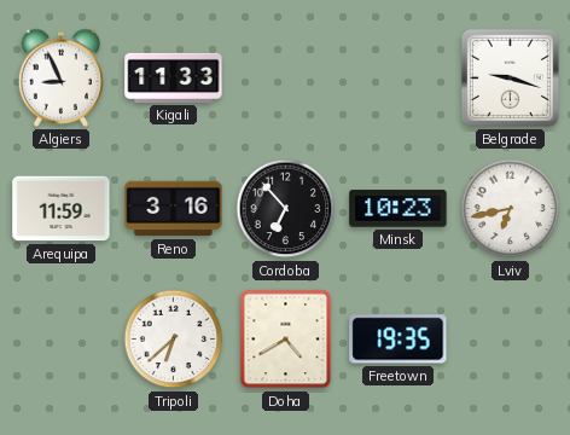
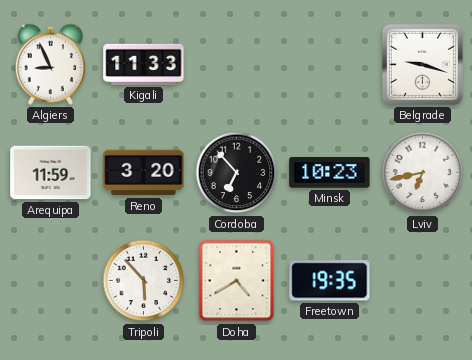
Reno: 3:16 -> 3:20
Tripoli: 6:38 -> 5:53
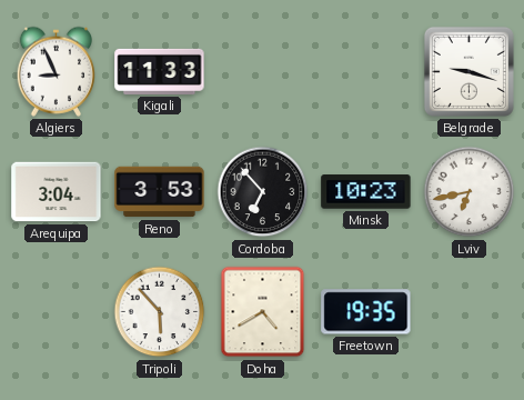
Arequipa: 11:59 -> 3:04
Reno: 3:20 -> 3:53
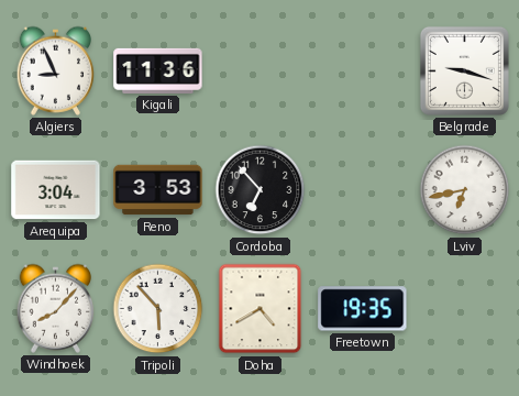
Kigali: 11:33 -> 11:36
Minsk: 10:23 -> none
Windhoek: none -> 8:07
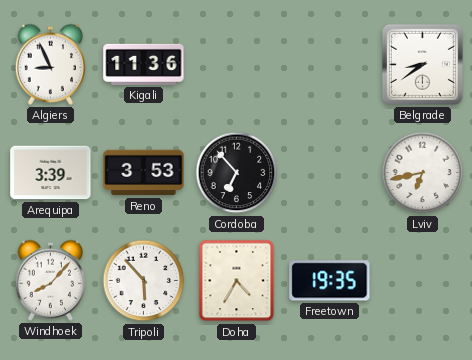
Belgrade: 9:18 -> 8:39
Arequipa: 3:04 -> 3:39
Doha: 4:40 -> 4:35
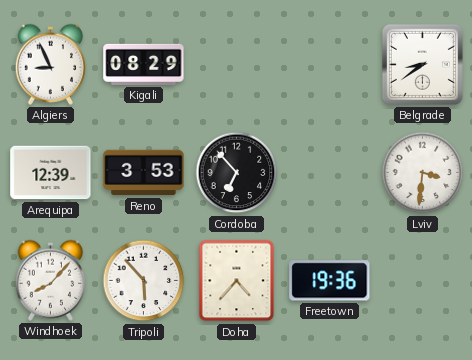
Kigali: 11:36 -> 08:29
Arequipa: 3:39 -> 12:39
Lviv: 6:43 -> 3:31
Doha: 4:35 -> 4:37
Freetown: 19:35 -> 19:36
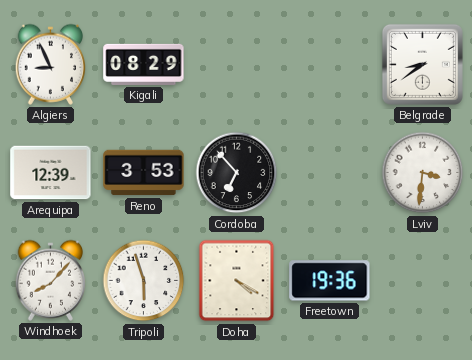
Tripoli: 5:53 -> 5:57
Doha: 4:37 -> 4:20
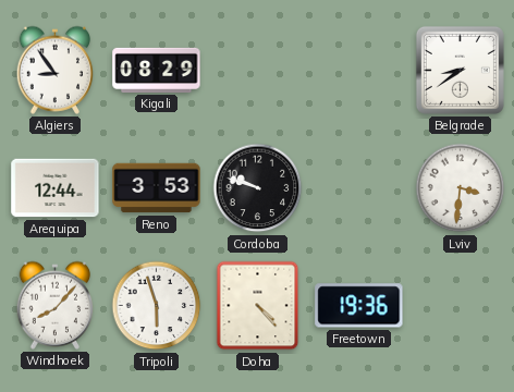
Algiers: 8:56 -> 8:54
Arequipa: 12:39 -> 12:44
Cordoba: 6:53 -> 9:48
Doha: 4:20 -> 4:23
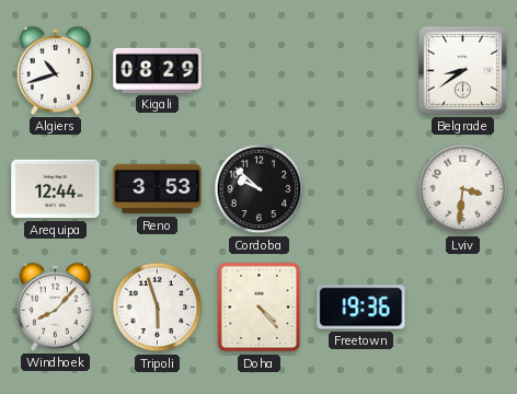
Algiers: 8:54 -> 10:42
Cordoba: 9:48 -> 9:52
